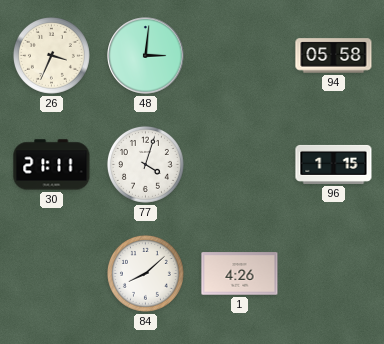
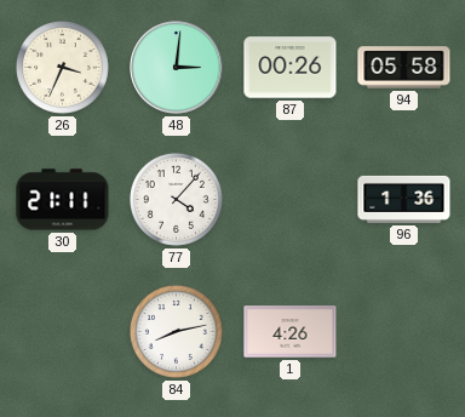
87: none -> 00:26
77: 4:03 -> 4:07
96: 1:15 -> 1:36
84: 8:08 -> 8:13
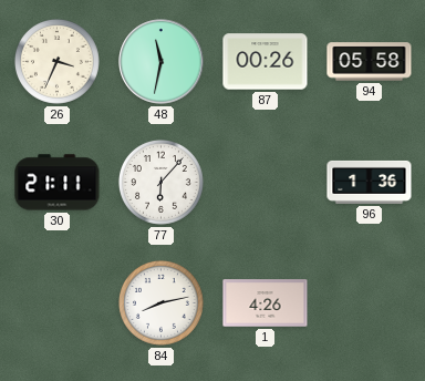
48: 3:01 -> 11:32
77: 4:07 -> 6:07
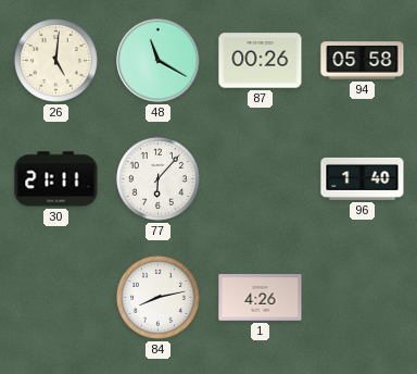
26: 3:34 -> 5:01
48: 11:32 -> 11:20
96: 1:36 -> 1:40
